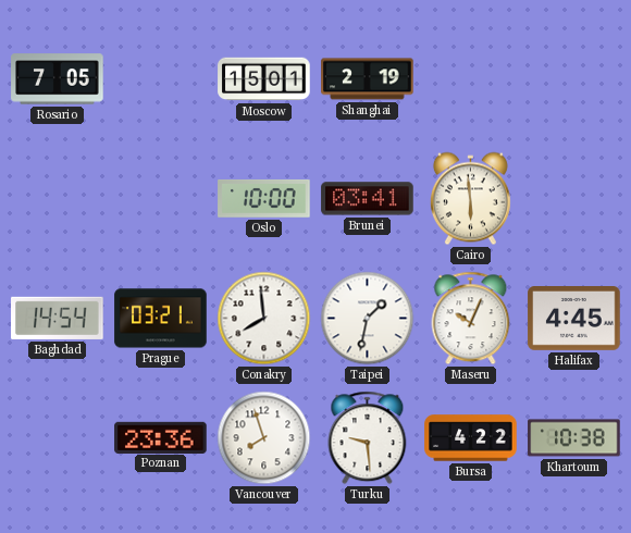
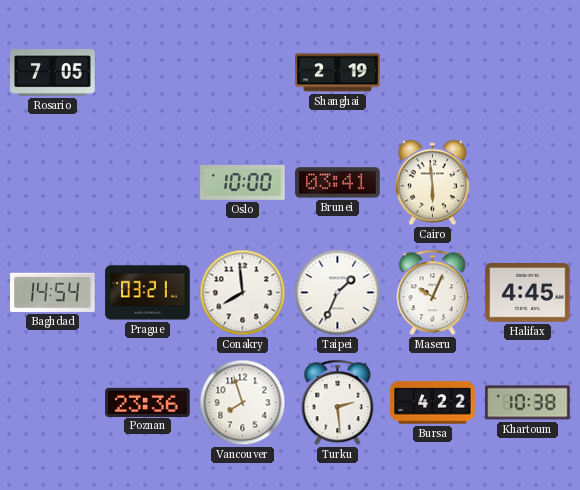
Moscow: 15:01 -> none
Taipei: 1:32 -> 1:34
Turku: 9:29 -> 2:29
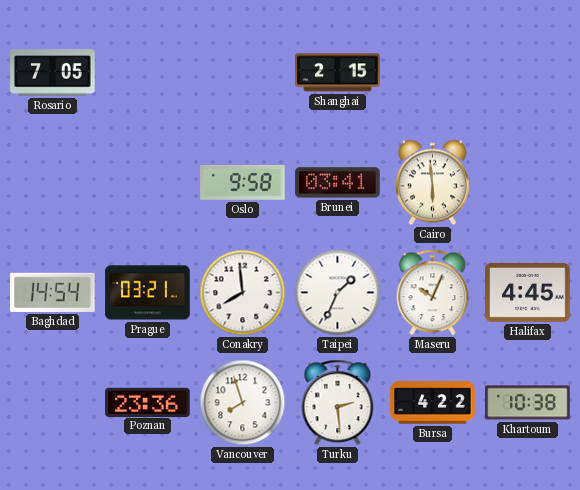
Shanghai: 2:19 -> 2:15
Oslo: 10:00 -> 9:58
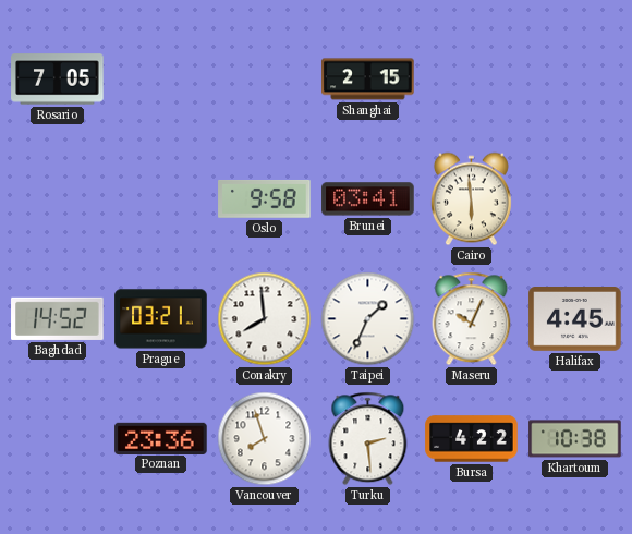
Baghdad: 14:54 -> 14:52
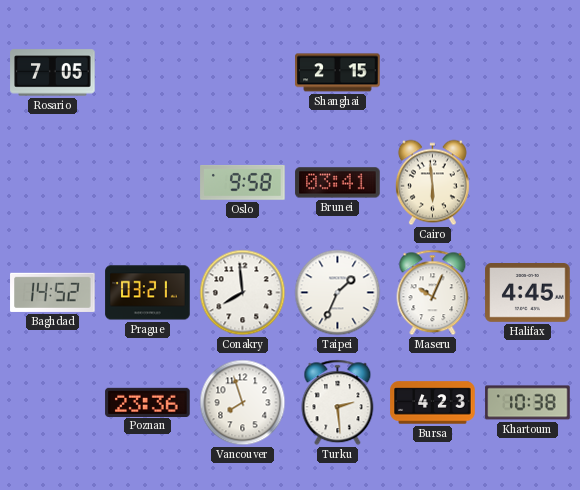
Bursa: 4:22 -> 4:23
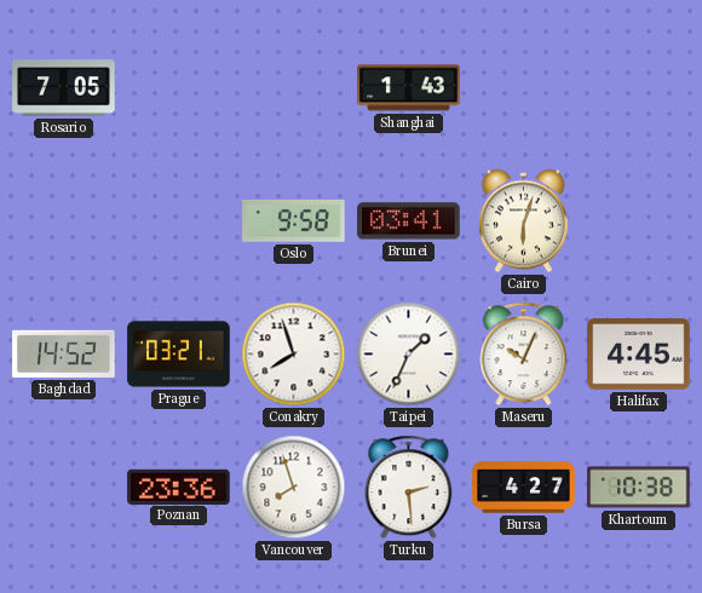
Shanghai: 2:15 -> 1:43
Cairo: 5:59 -> 6:03
Conakry: 7:59 -> 7:57
Bursa: 4:23 -> 4:27
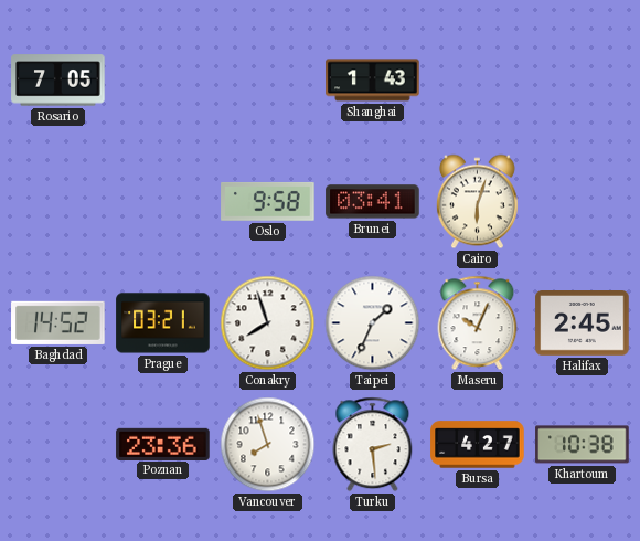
Halifax: 4:45 -> 2:45
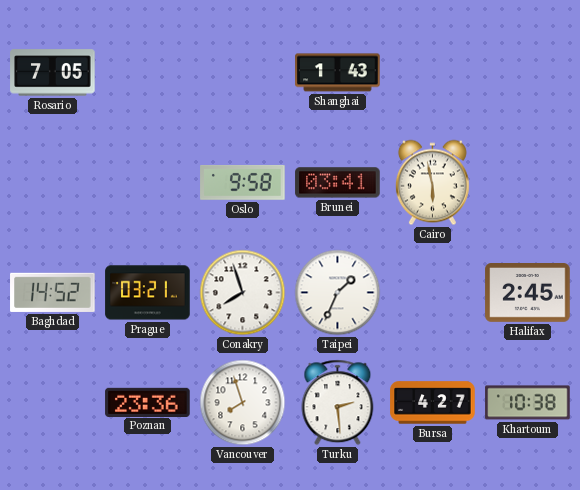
Cairo: 6:03 -> 5:58
Maseru: 10:04 -> none
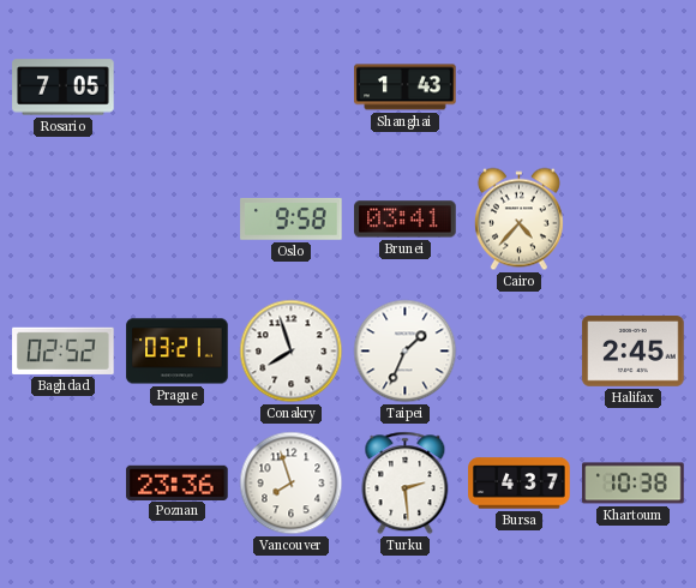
Cairo: 5:58 -> 4:37
Baghdad: 14:52 -> 02:52
Bursa: 4:27 -> 4:37
